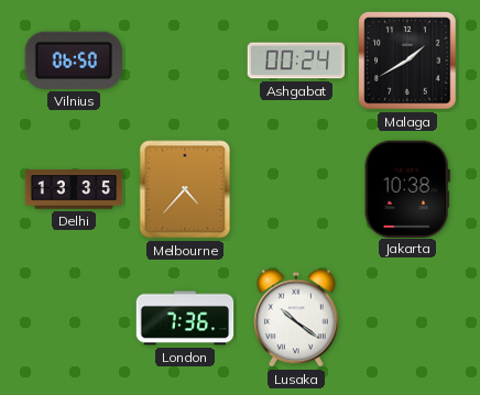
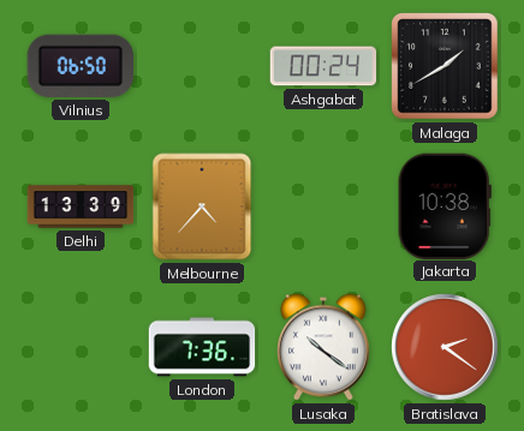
Delhi: 13:35 -> 13:39
Bratislava: none -> 2:21
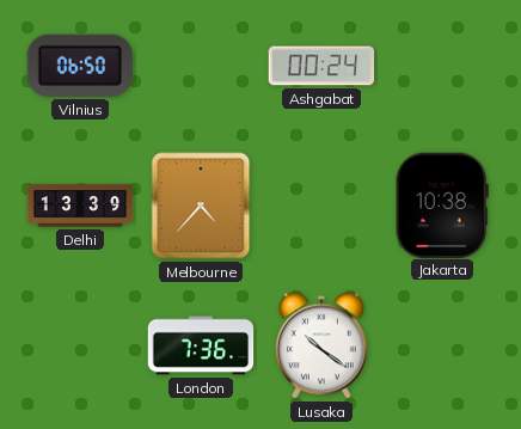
Malaga: 1:40 -> none
Bratislava: 2:21 -> none
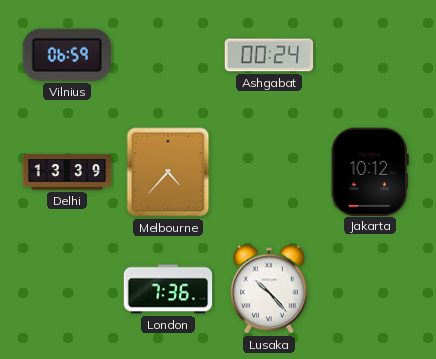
Vilnius: 06:50 -> 06:59
Jakarta: 10:38 -> 10:12
Lusaka: 10:21 -> 10:23
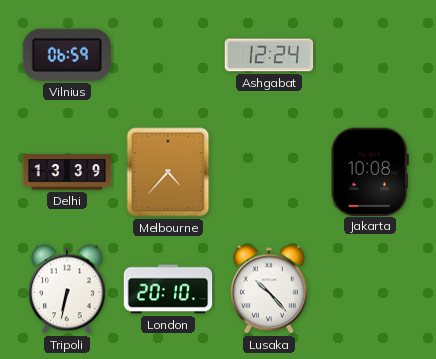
Ashgabat: 00:24 -> 12:24
Jakarta: 10:12 -> 10:08
Tripoli: none -> 6:32
London: 7:36 -> 20:10
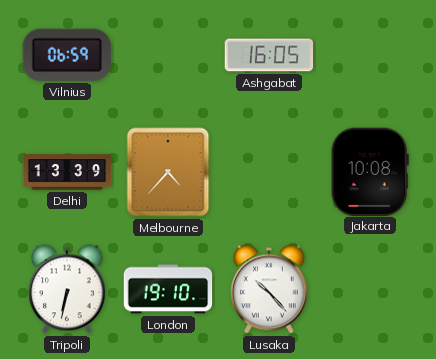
Ashgabat: 12:24 -> 16:05
London: 20:10 -> 19:10
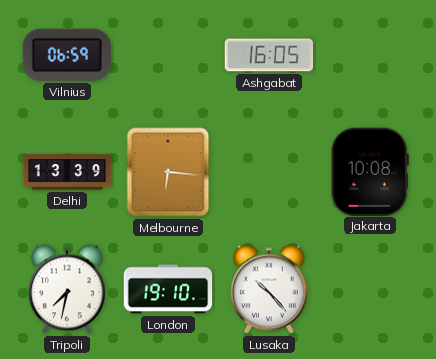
Melbourne: 4:37 -> 6:16
Tripoli: 6:32 -> 7:32
